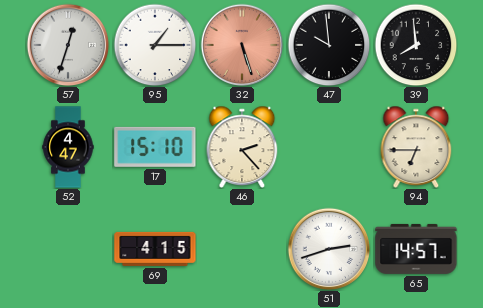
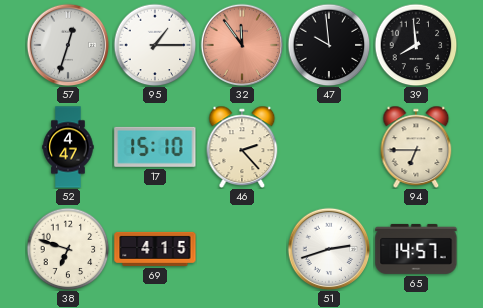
32: 5:27 -> 11:54
38: none -> 6:48
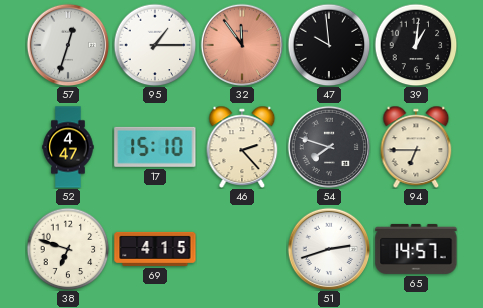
39: 7:59 -> 1:01
54: none -> 7:48
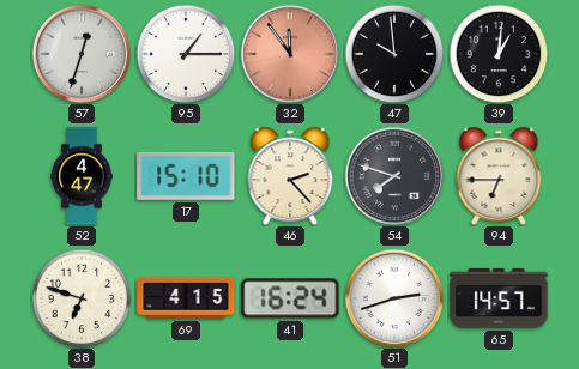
41: none -> 16:24
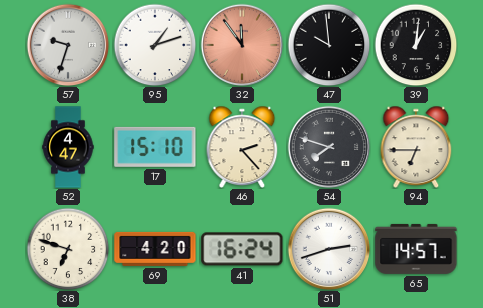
57: 12:33 -> 9:33
95: 1:15 -> 1:12
69: 4:15 -> 4:20
